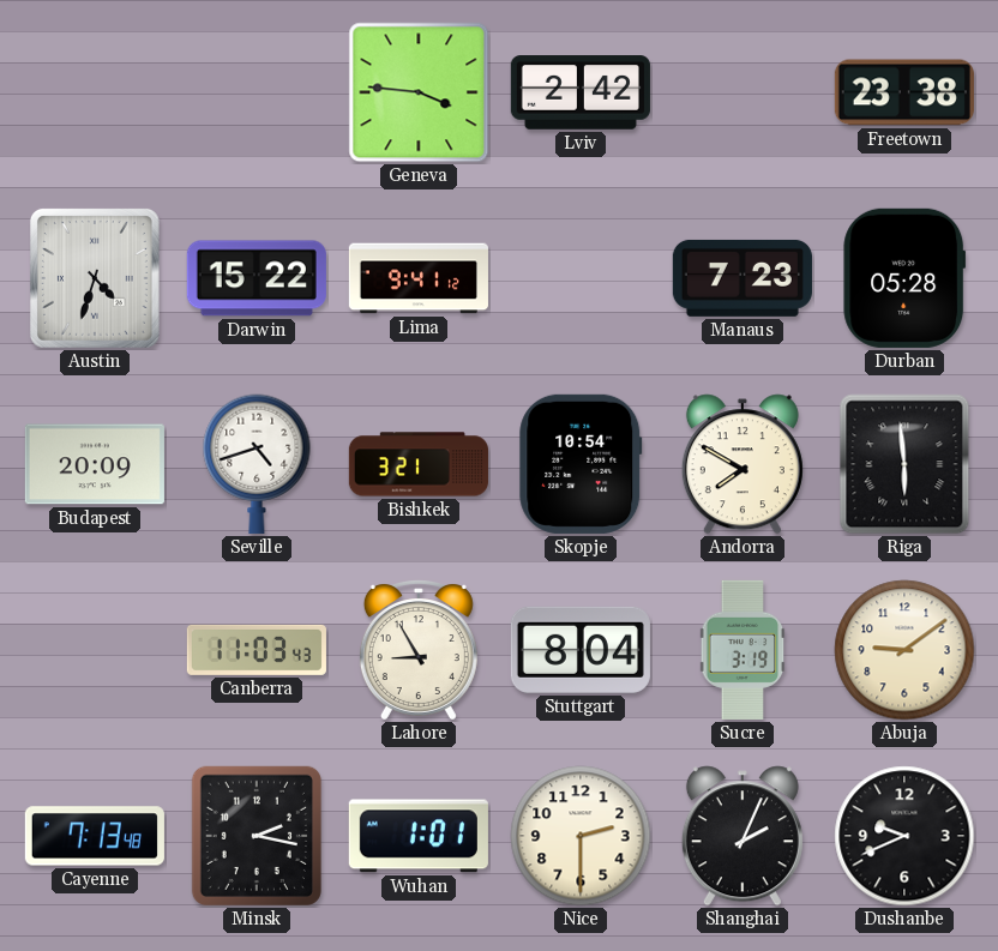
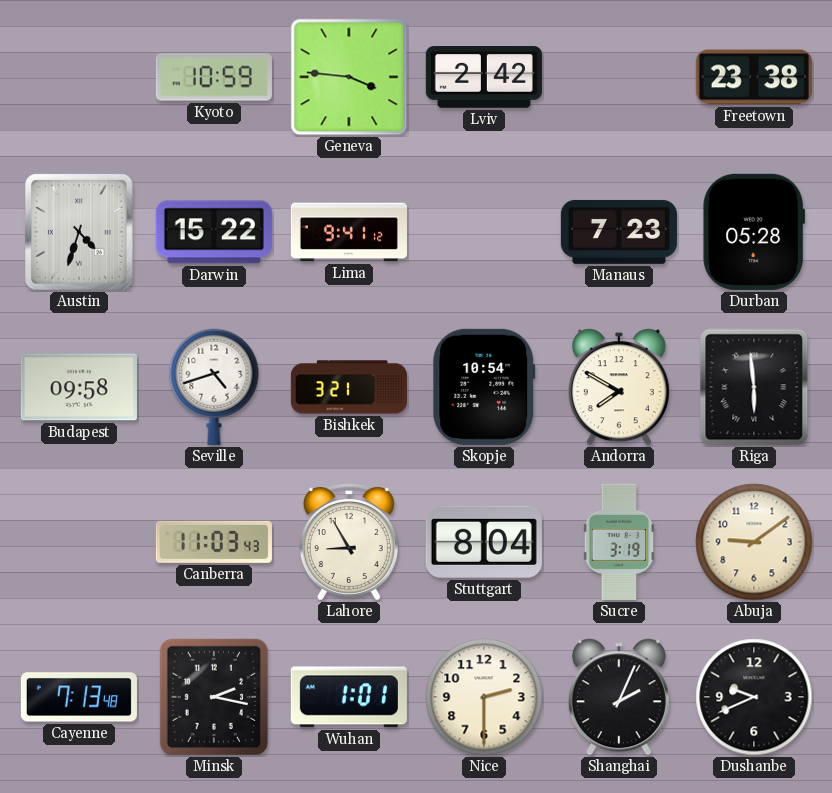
Kyoto: none -> 10:59
Budapest: 20:09 -> 09:58
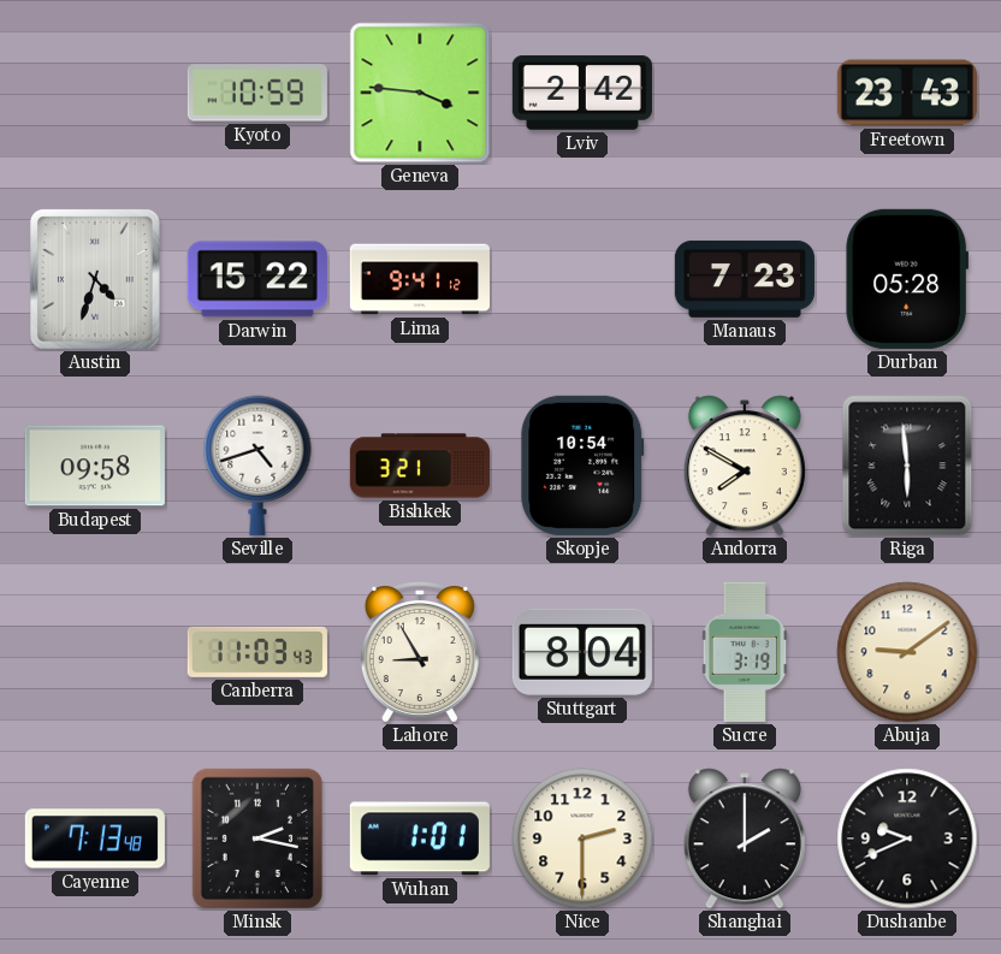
Freetown: 23:38 -> 23:43
Shanghai: 2:04 -> 2:00
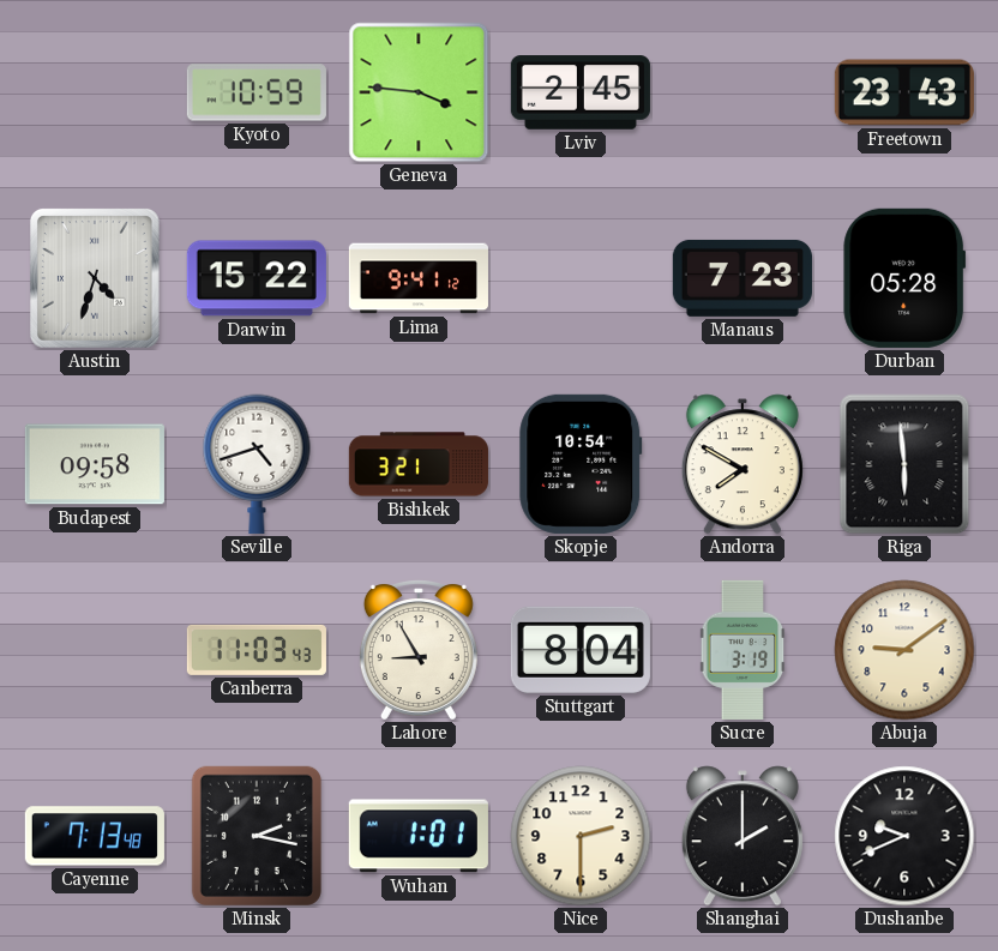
Lviv: 2:42 -> 2:45
